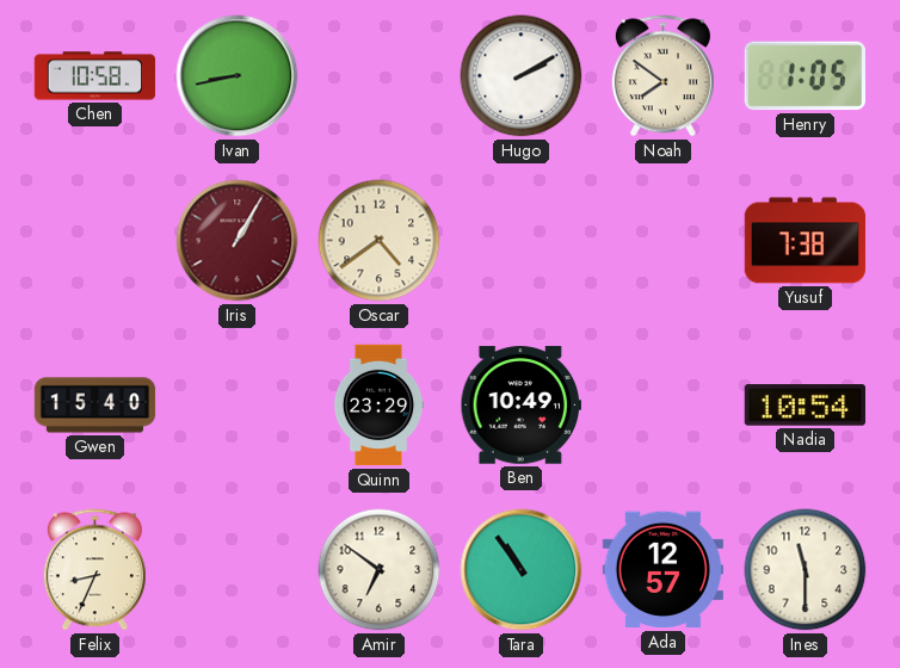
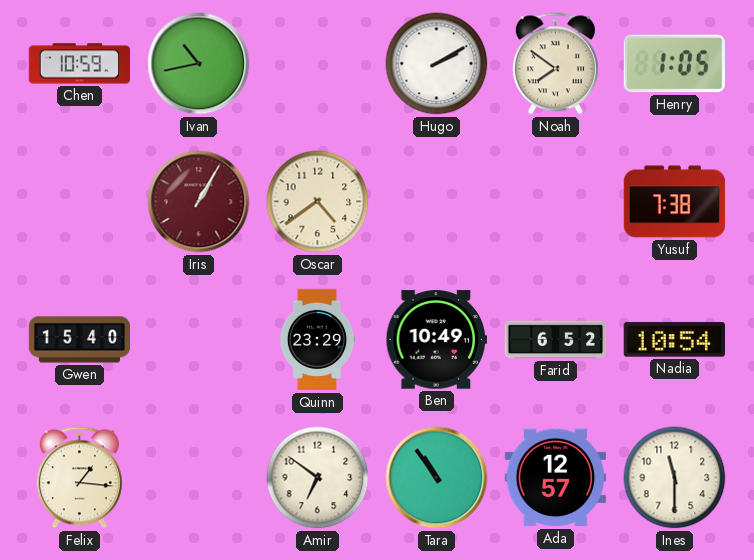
Chen: 10:58 -> 10:59
Ivan: 8:43 -> 10:43
Farid: none -> 6:52
Felix: 8:34 -> 1:16
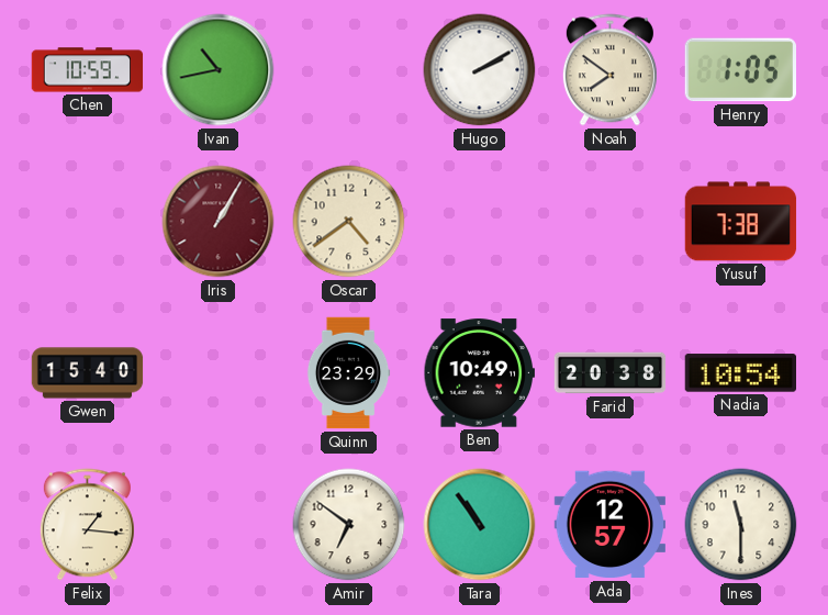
Farid: 6:52 -> 20:38
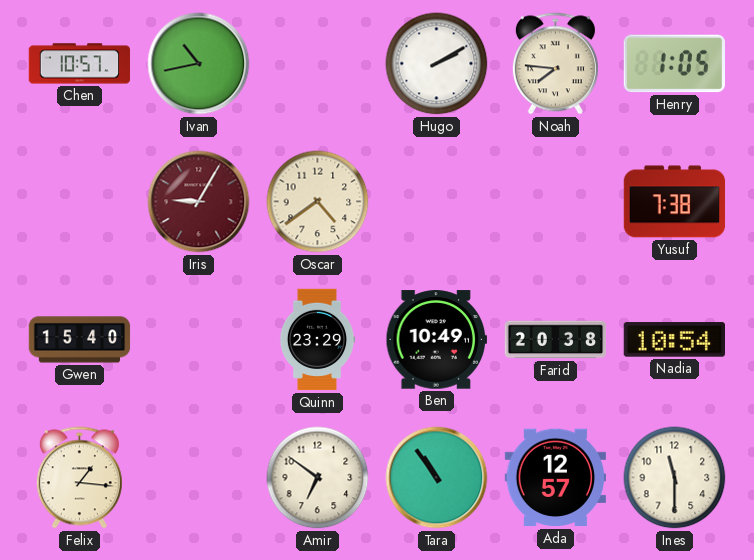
Chen: 10:59 -> 10:57
Noah: 7:51 -> 7:46
Iris: 1:05 -> 9:05
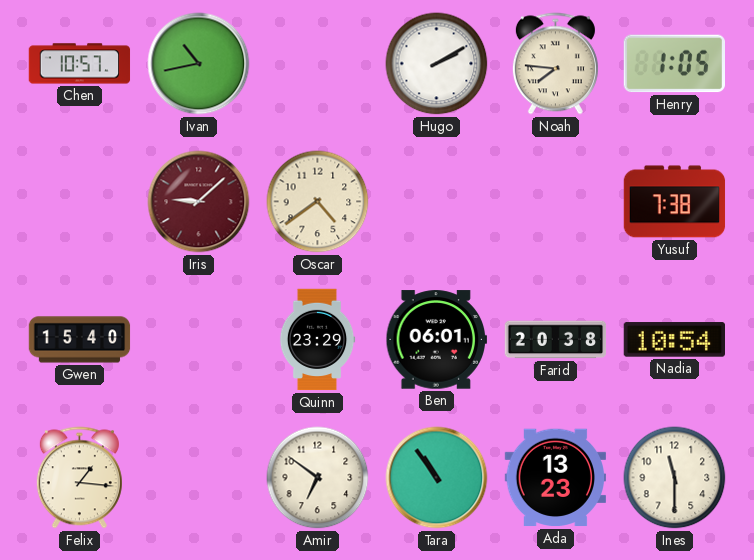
Iris: 9:05 -> 9:08
Ben: 10:49 -> 06:01
Ada: 12:57 -> 13:23
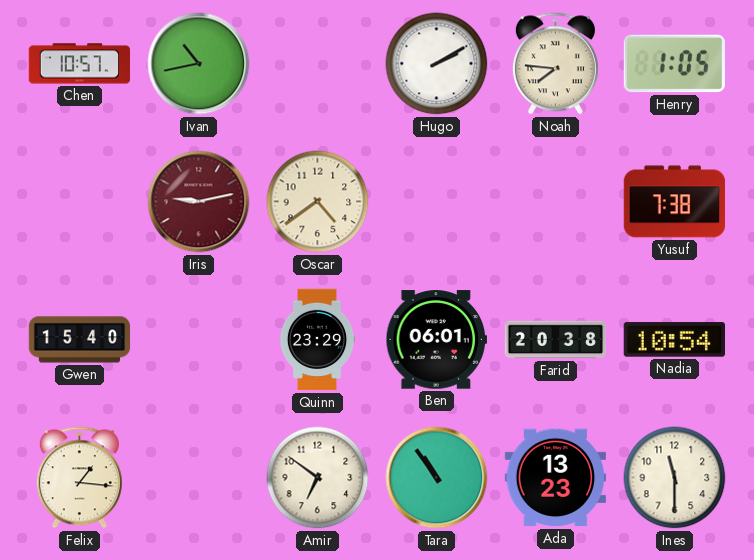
Iris: 9:08 -> 9:13
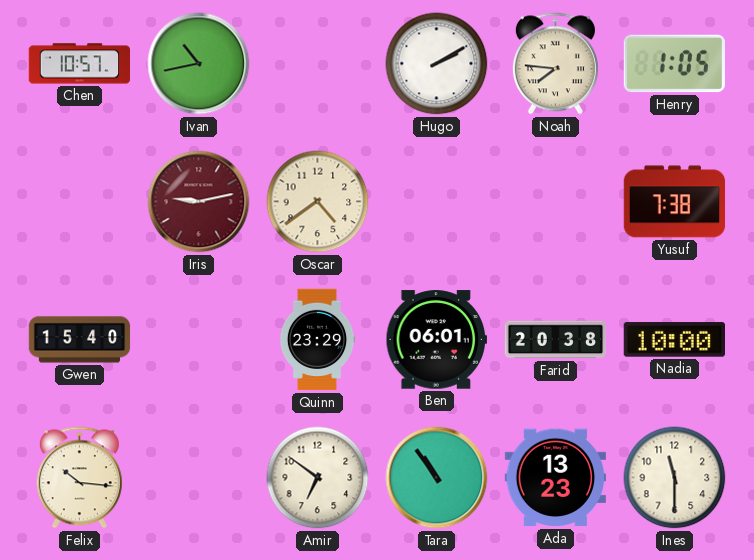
Nadia: 10:54 -> 10:00
Felix: 1:16 -> 10:16
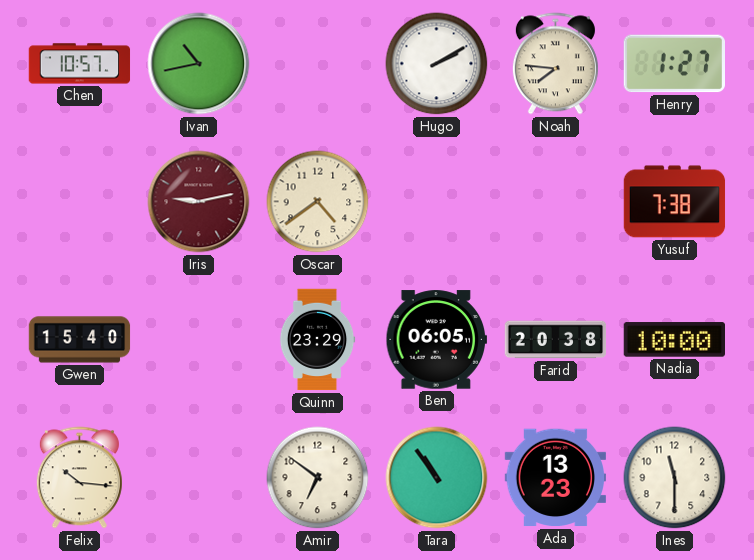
Henry: 1:05 -> 1:27
Ben: 06:01 -> 06:05
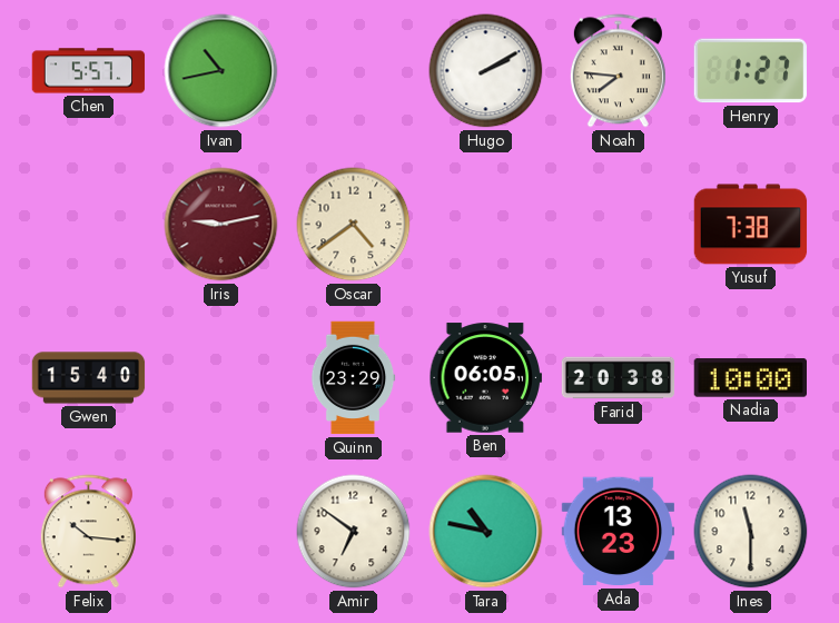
Chen: 10:57 -> 5:57
Tara: 10:54 -> 10:47
